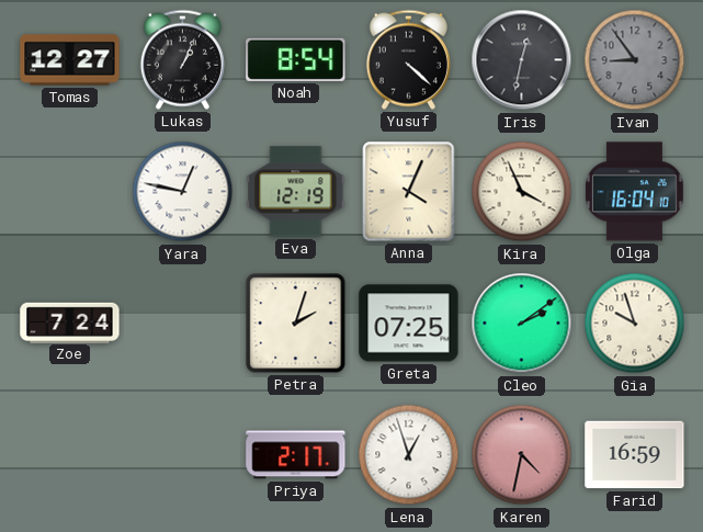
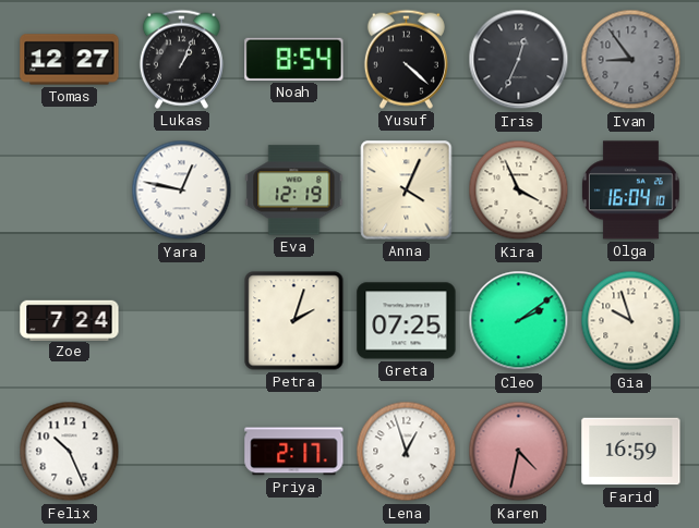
Iris: 12:32 -> 12:34
Felix: none -> 10:26
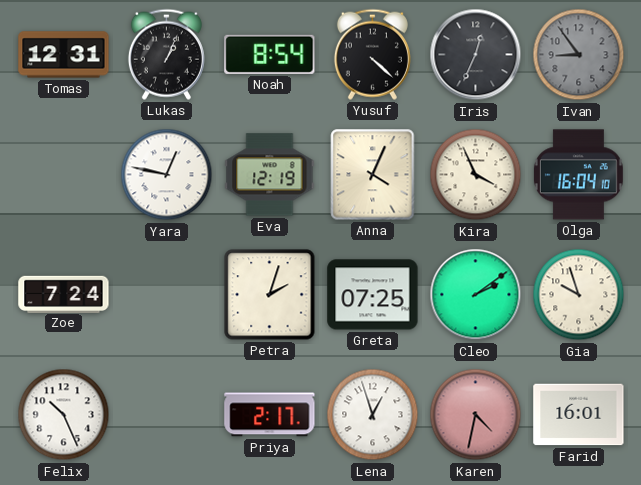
Tomas: 12:27 -> 12:31
Farid: 16:59 -> 16:01
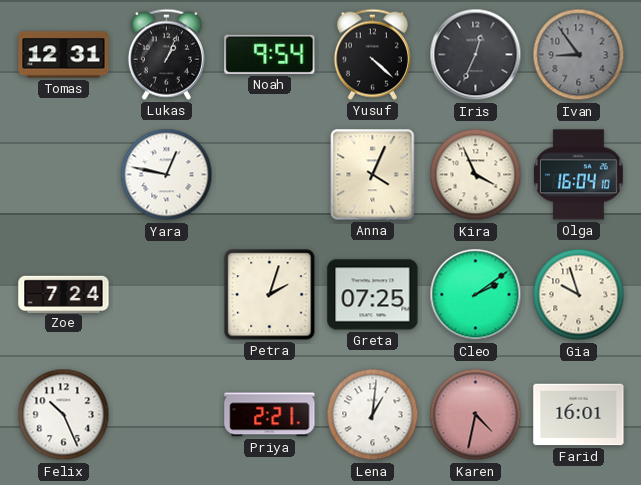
Noah: 8:54 -> 9:54
Eva: 12:19 -> none
Priya: 2:17 -> 2:21
Lena: 12:57 -> 1:01
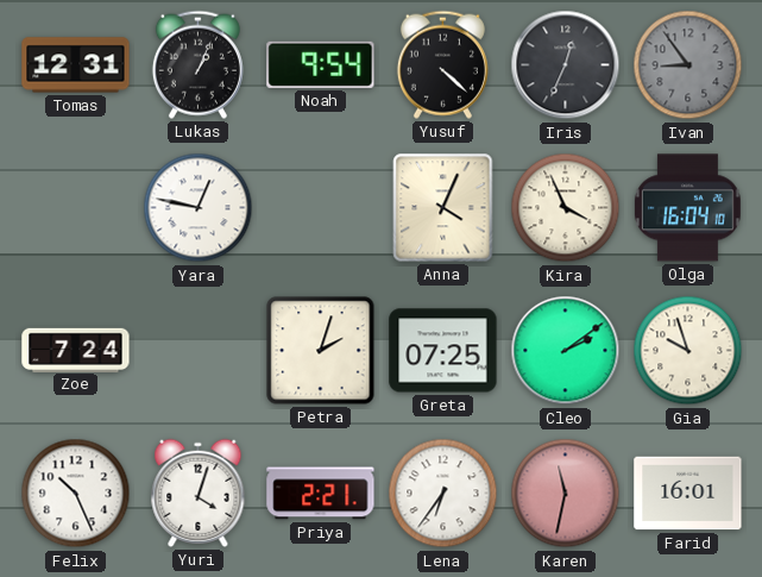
Yuri: none -> 4:03
Lena: 1:01 -> 6:36
Karen: 4:32 -> 11:32
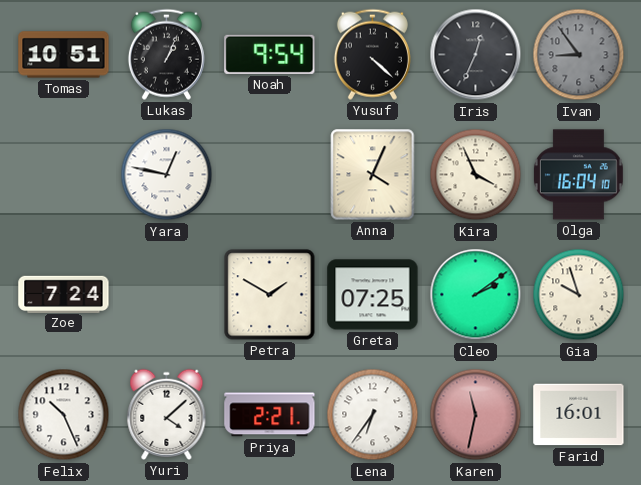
Tomas: 12:31 -> 10:51
Petra: 2:03 -> 1:50
Yuri: 4:03 -> 4:08
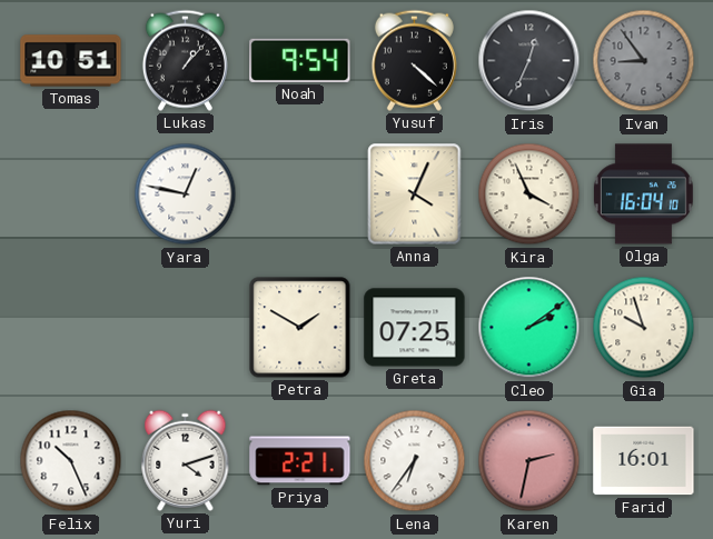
Lukas: 1:04 -> 1:07
Zoe: 7:24 -> none
Yuri: 4:08 -> 4:12
Karen: 11:32 -> 2:32
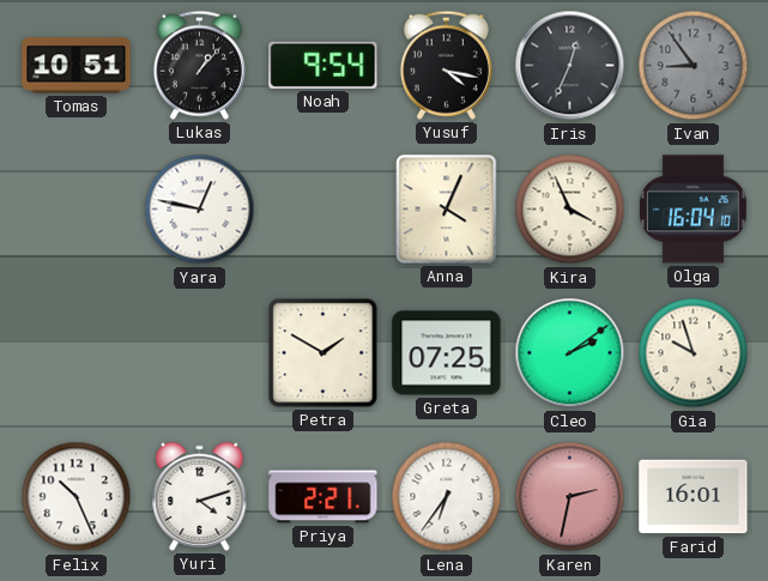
Yusuf: 4:22 -> 4:17
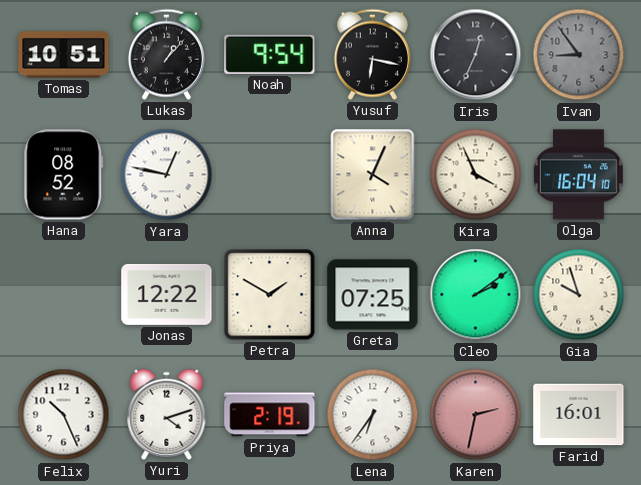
Yusuf: 4:17 -> 6:17
Hana: none -> 08:52
Jonas: none -> 12:22
Priya: 2:21 -> 2:19
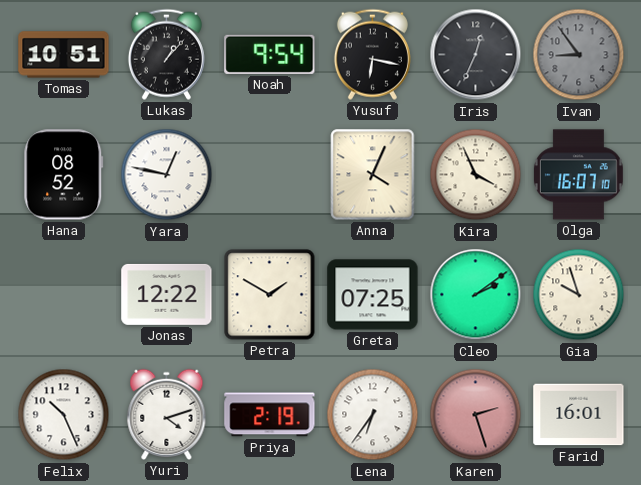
Olga: 16:04 -> 16:07
Karen: 2:32 -> 2:27
